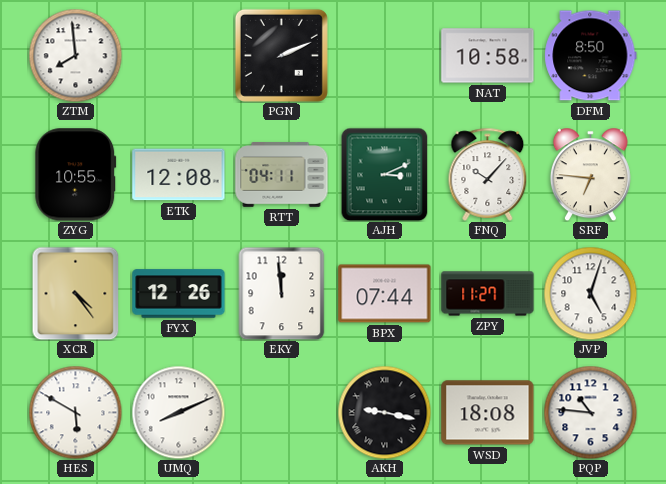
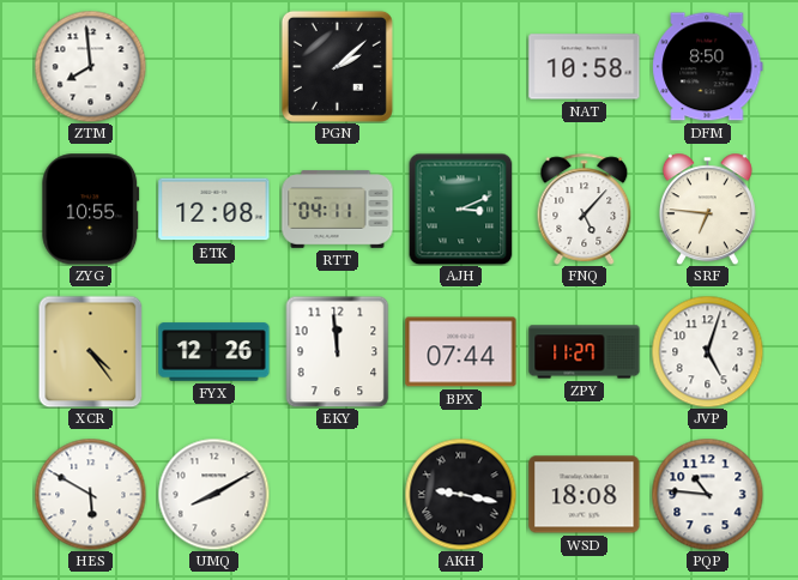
PGN: 2:11 -> 2:08
FNQ: 10:07 -> 5:07
UMQ: 8:11 -> 8:10
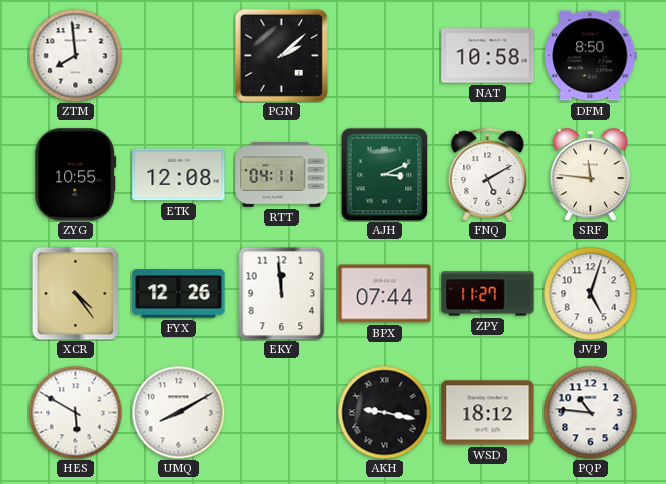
FNQ: 5:07 -> 5:10
SRF: 6:46 -> 11:46
WSD: 18:08 -> 18:12
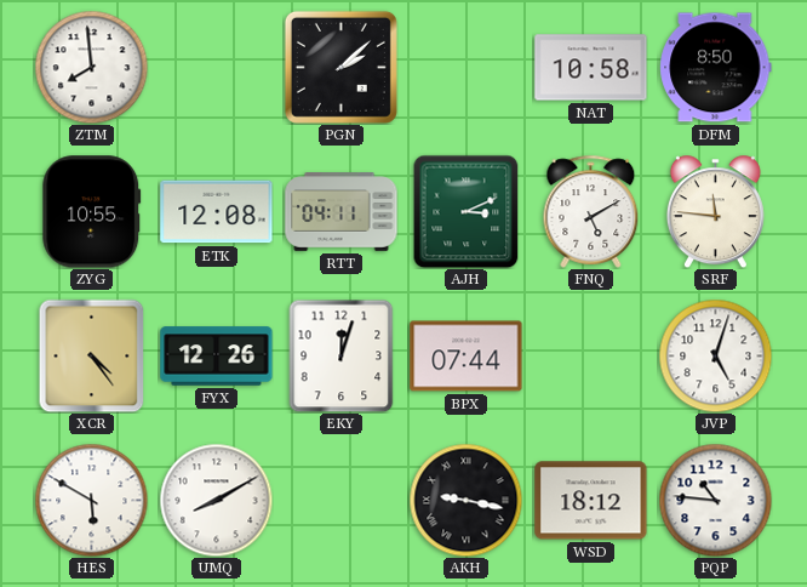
EKY: 11:59 -> 12:03
ZPY: 11:27 -> none
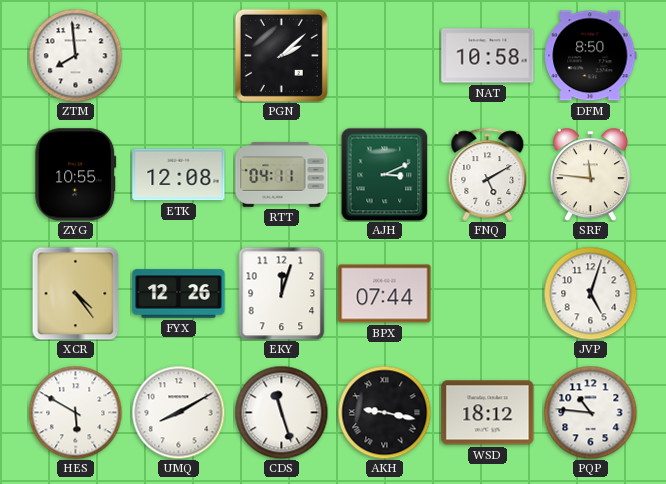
CDS: none -> 11:27
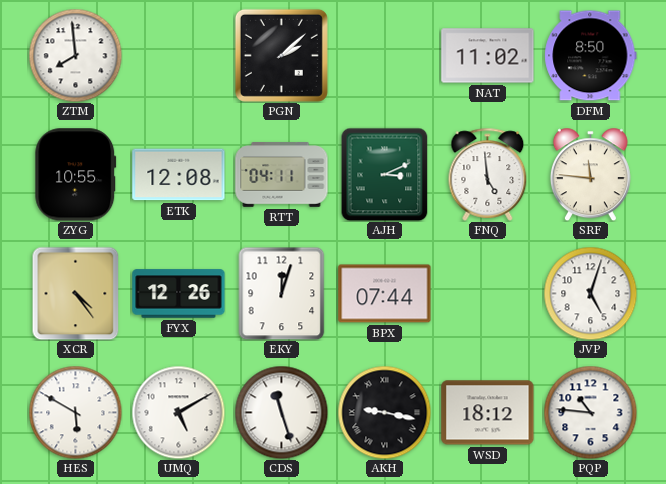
NAT: 10:58 -> 11:02
FNQ: 5:10 -> 4:59
UMQ: 8:10 -> 5:10
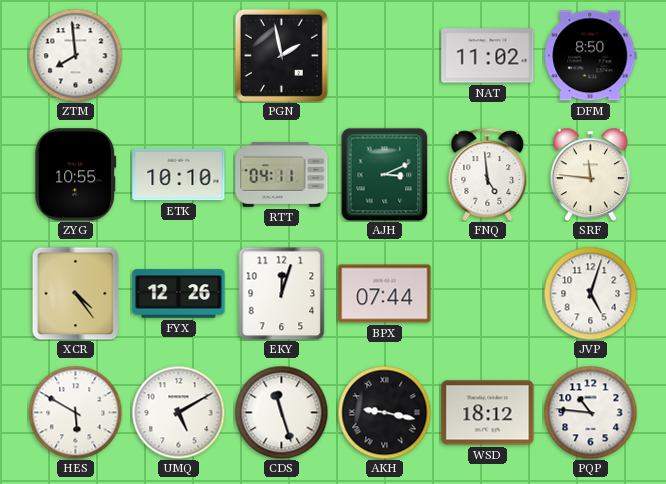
PGN: 2:08 -> 1:58
ETK: 12:08 -> 10:10
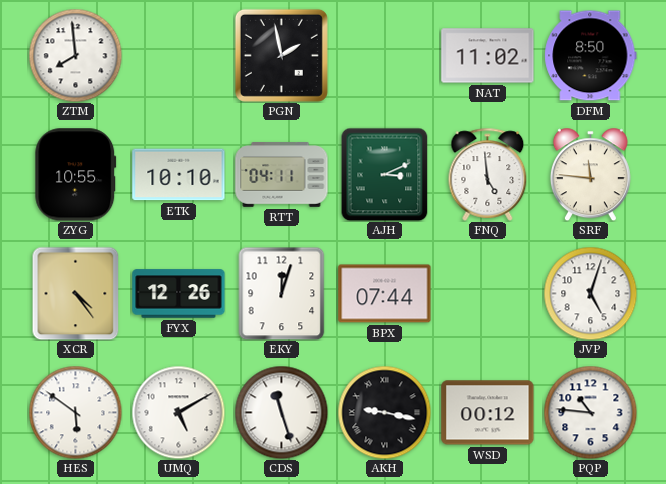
HES: 5:50 -> 5:51
WSD: 18:12 -> 00:12
